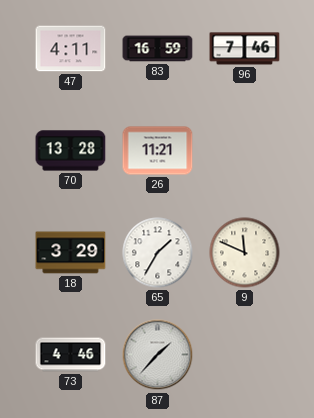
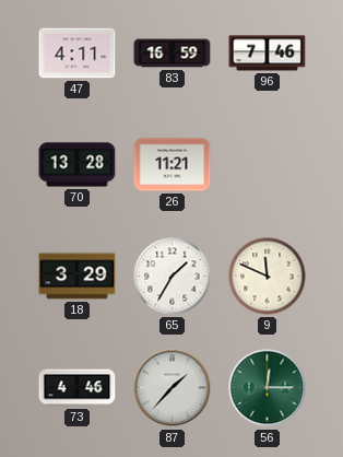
56: none -> 12:15
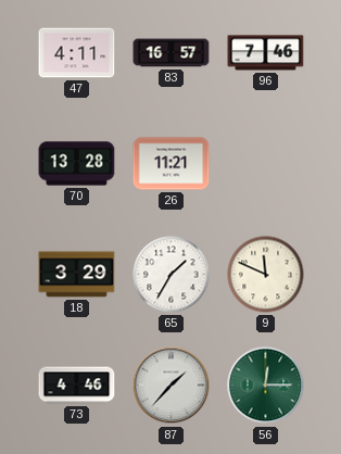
83: 16:59 -> 16:57
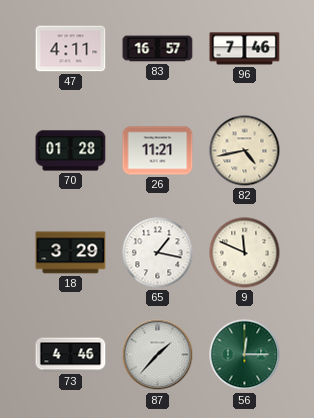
70: 13:28 -> 01:28
82: none -> 4:43
65: 1:35 -> 1:17
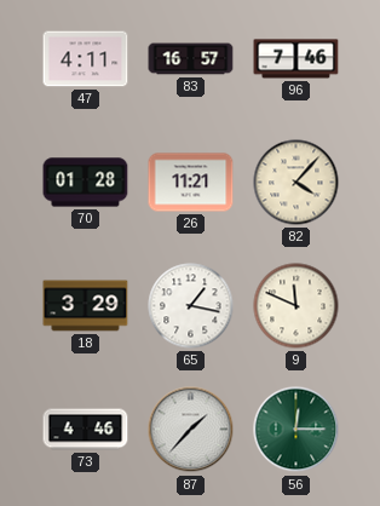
82: 4:43 -> 4:07
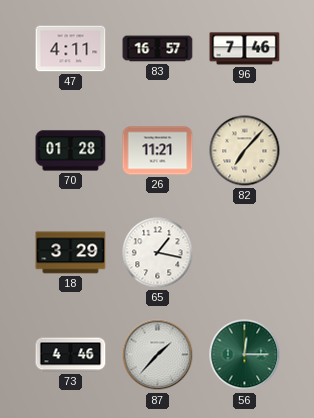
82: 4:07 -> 7:07
9: 11:49 -> none
